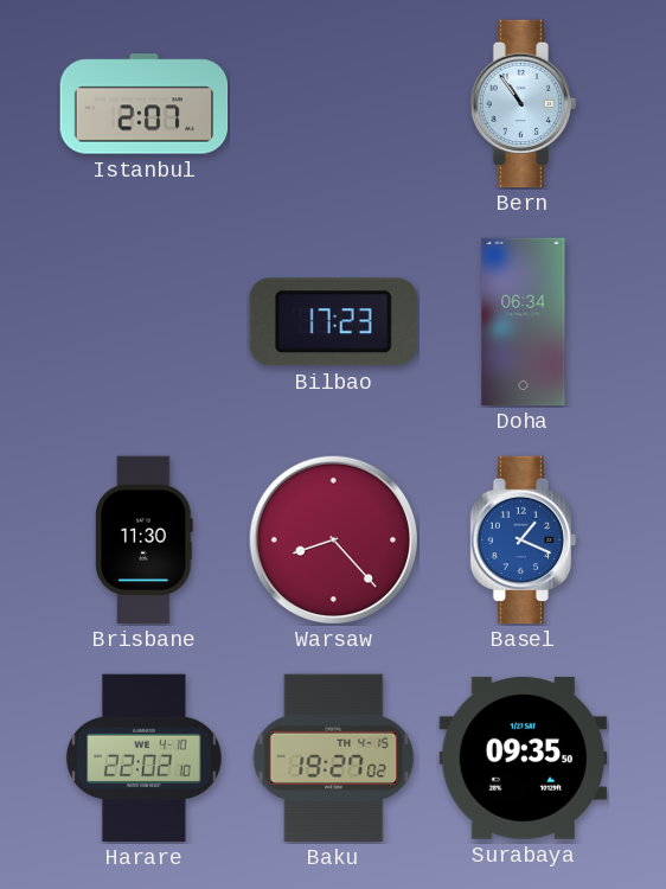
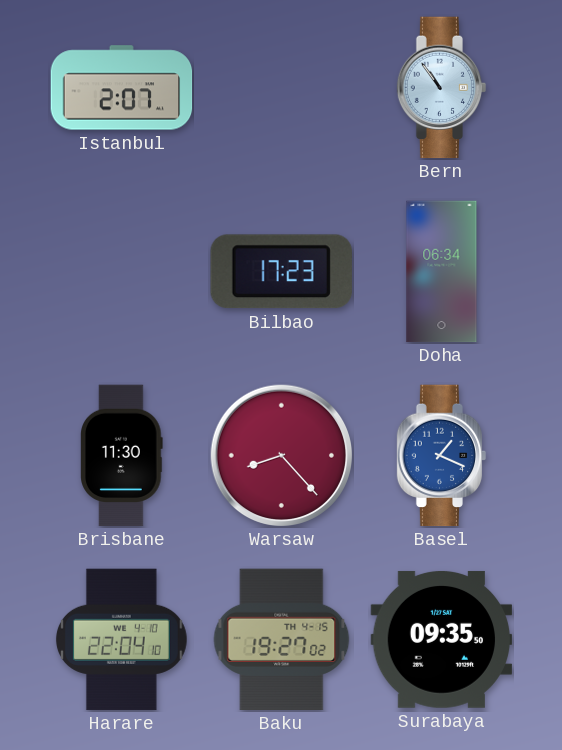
Harare: 22:02 -> 22:04
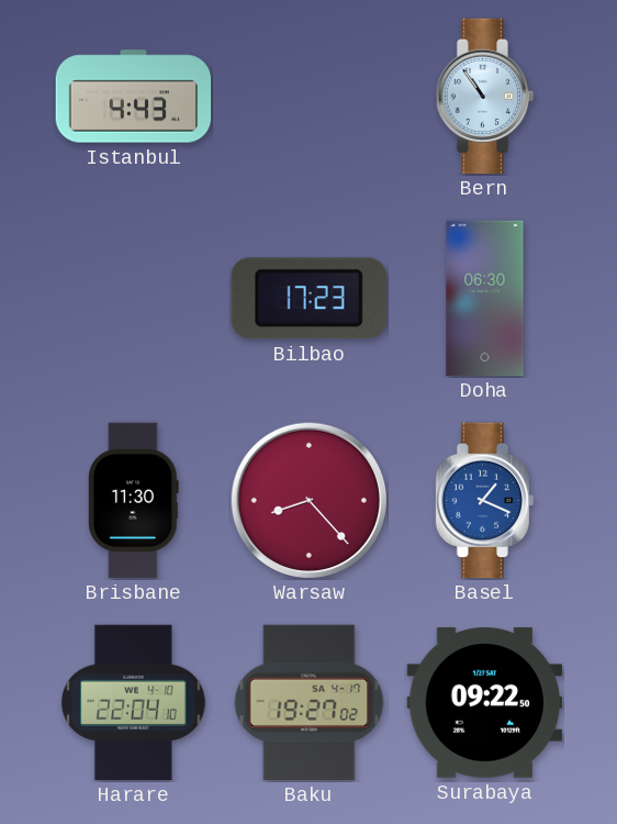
Istanbul: 2:07 -> 4:43
Doha: 06:34 -> 06:30
Baku date: TH 4-15 -> SA 4-17
Surabaya: 09:35 -> 09:22
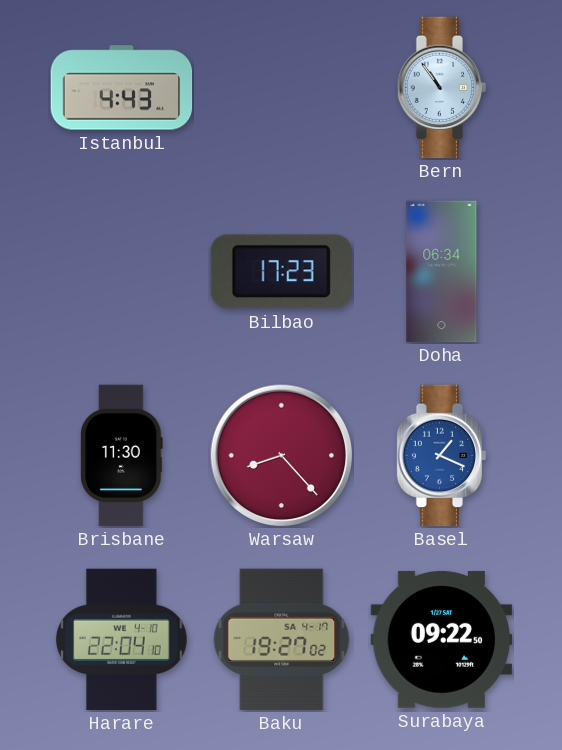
Doha: 06:30 -> 06:34
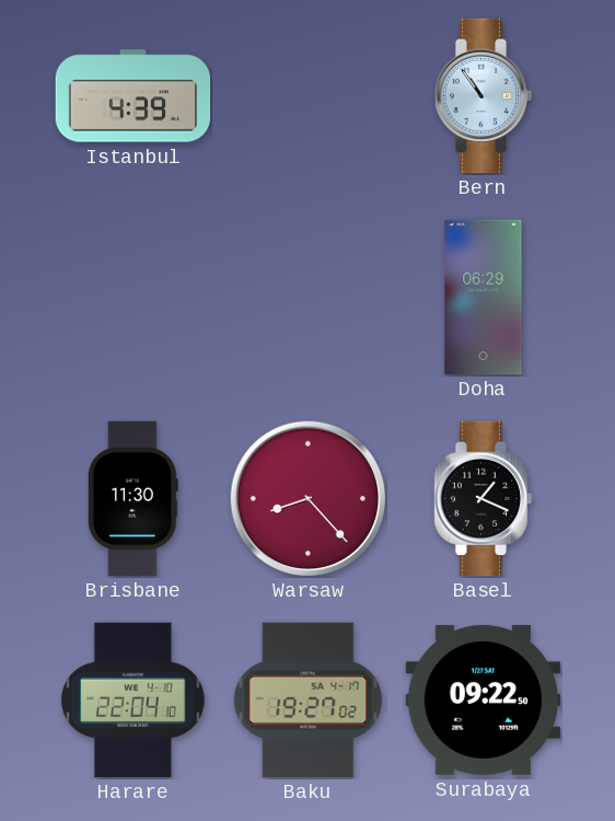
Istanbul: 4:43 -> 4:39
Bilbao: 17:23 -> none
Doha: 06:34 -> 06:29
Basel dial: blue -> black
